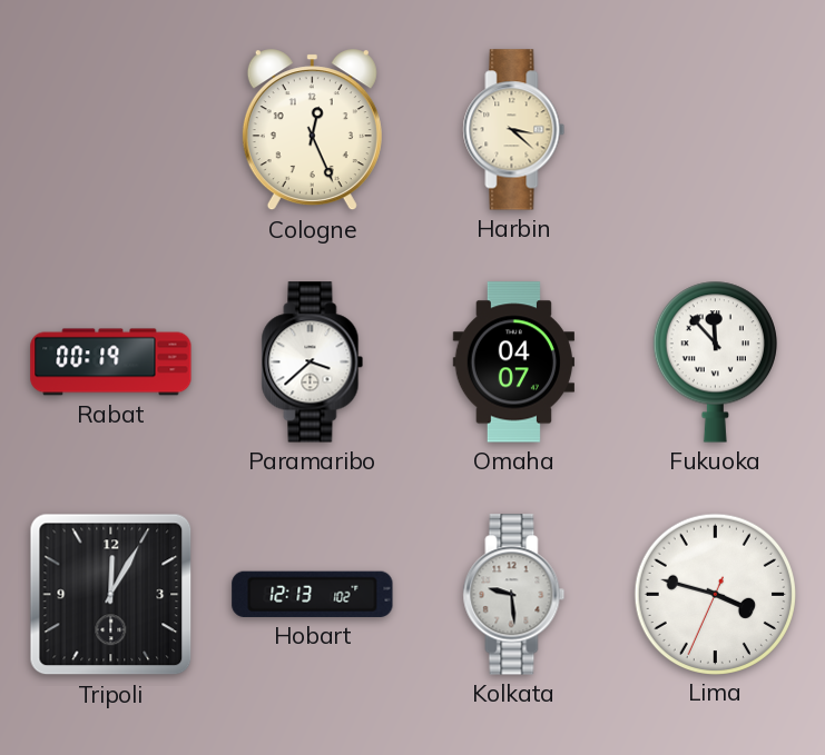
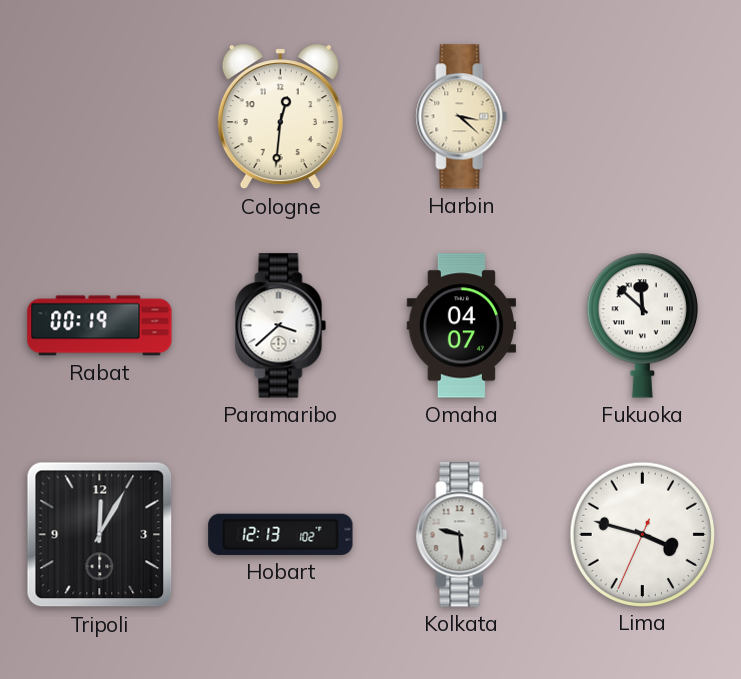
Cologne: 12:26 -> 12:31
Fukuoka: 11:53 -> 11:52
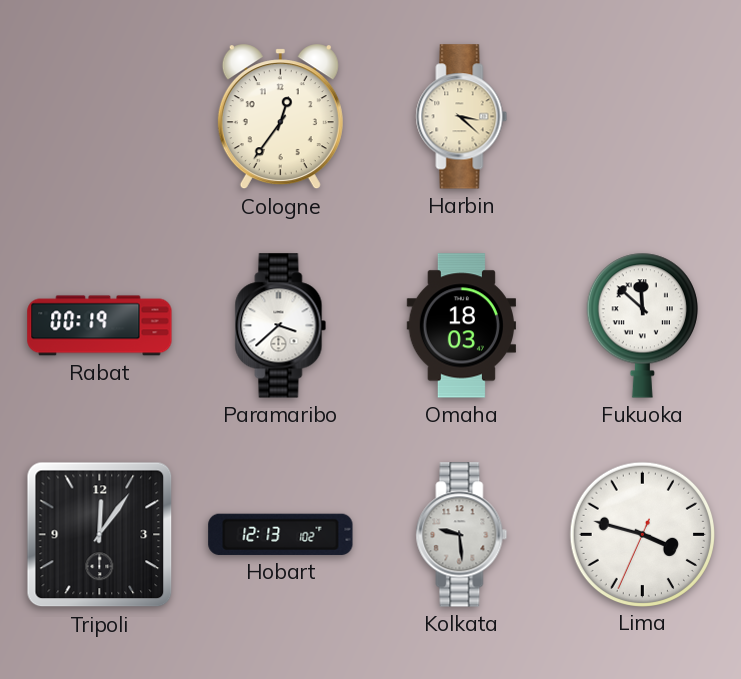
Cologne: 12:31 -> 12:36
Omaha: 04:07 -> 18:03
Tripoli: 12:05 -> 12:06
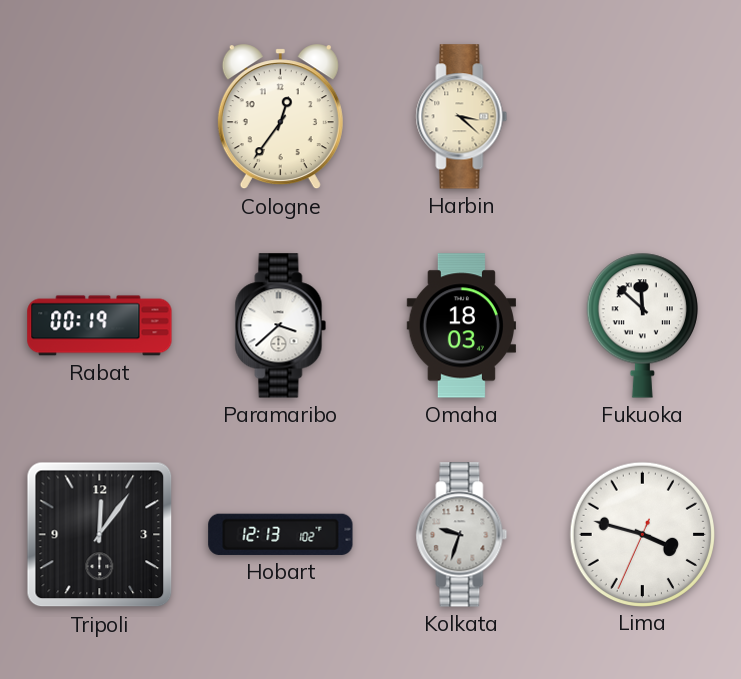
Kolkata: 9:29 -> 9:33
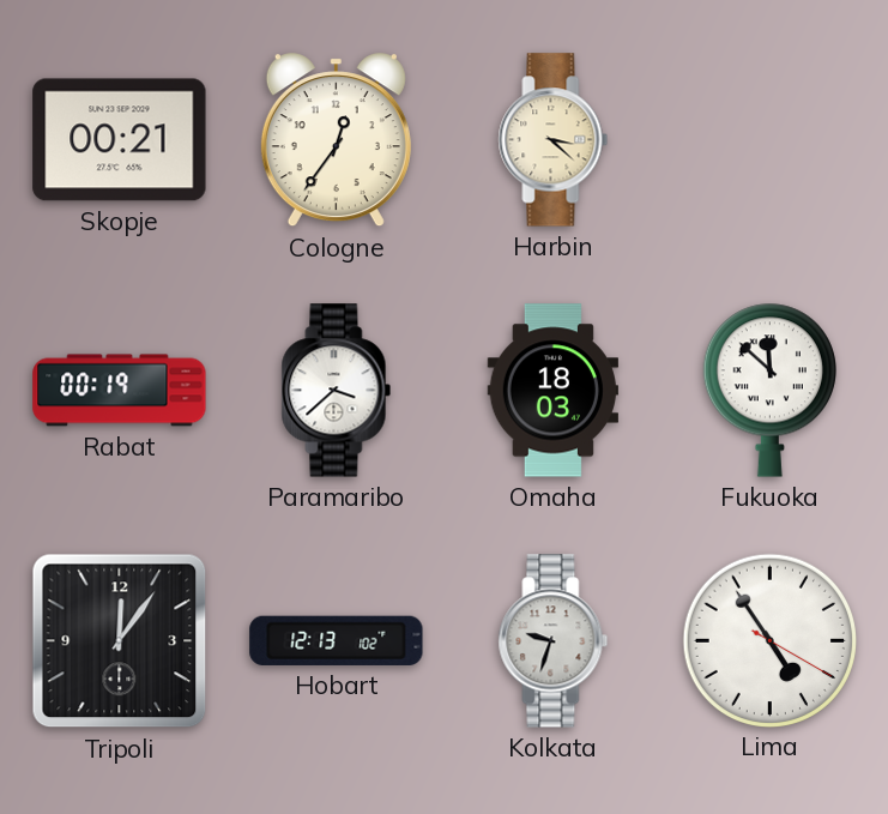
Skopje: none -> 00:21
Lima: 3:47 -> 4:54
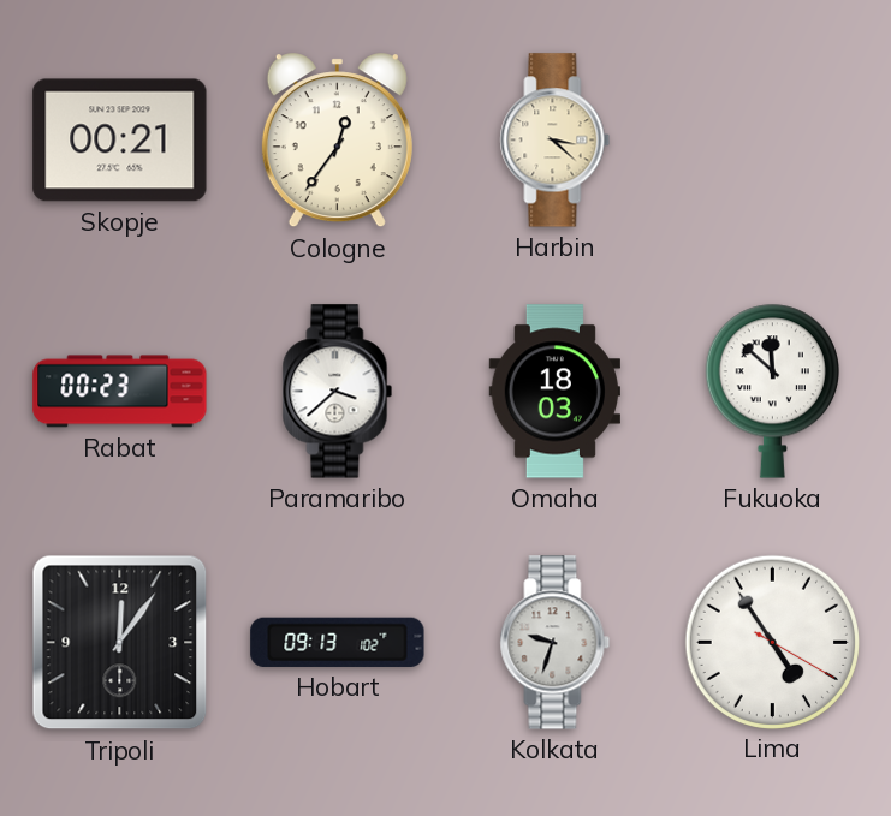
Rabat: 00:19 -> 00:23
Hobart: 12:13 -> 09:13
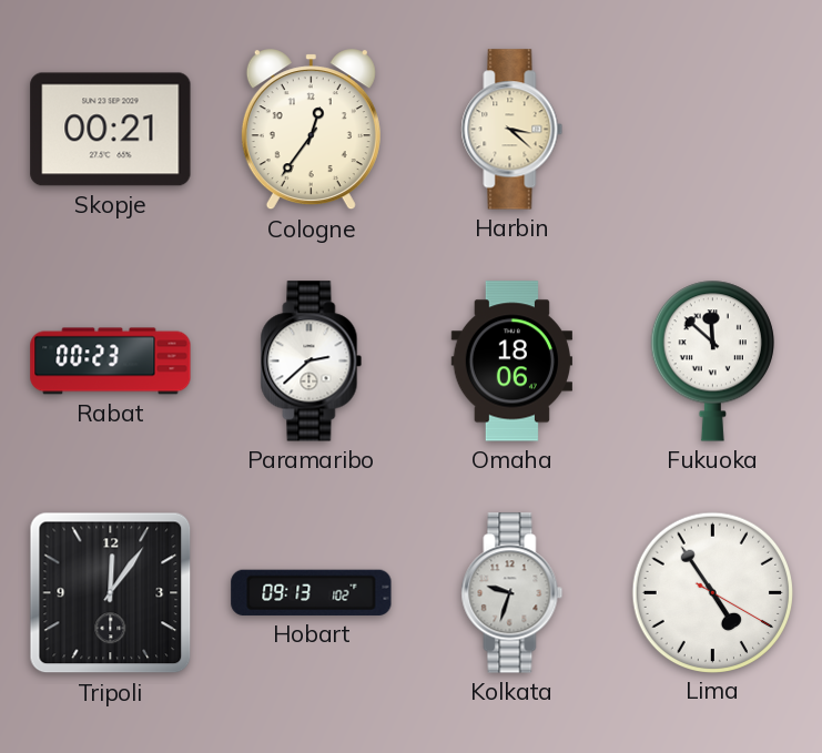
Paramaribo: 3:38 -> 2:38
Omaha: 18:03 -> 18:06
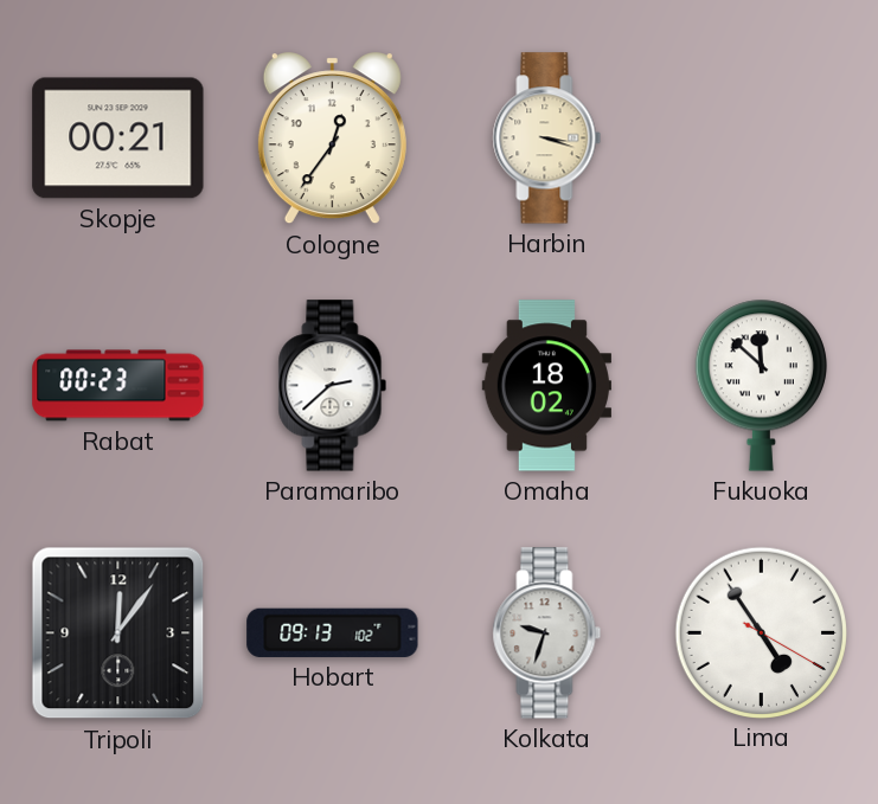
Harbin: 3:22 -> 3:18
Omaha: 18:06 -> 18:02
